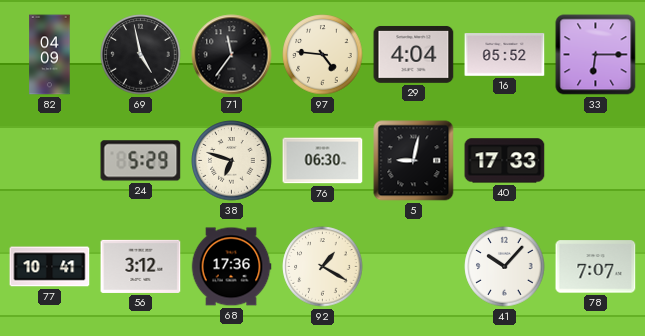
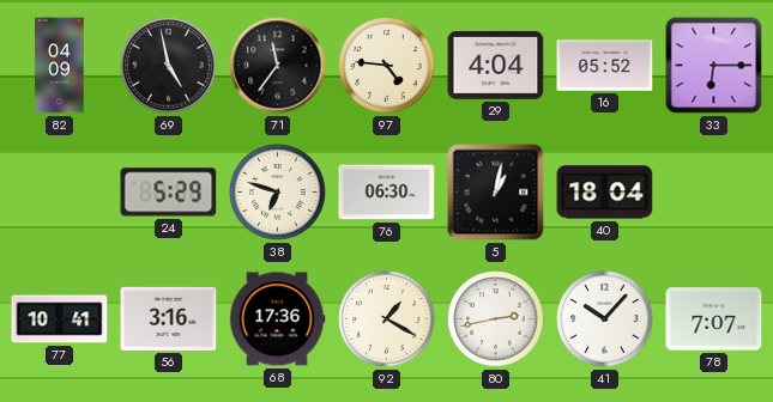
5: 9:02 -> 1:02
40: 17:33 -> 18:04
56: 3:12 -> 3:16
80: none -> 2:43
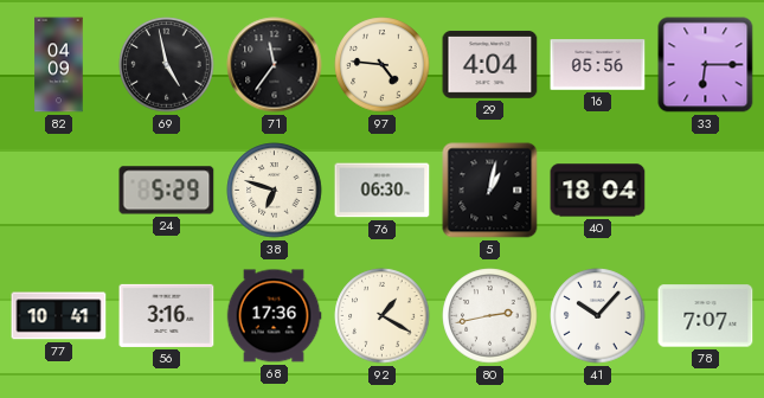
16: 05:52 -> 05:56
